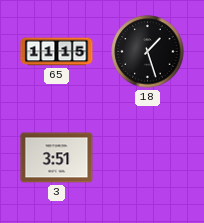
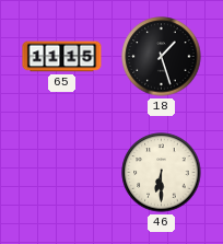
3: 3:51 -> none
46: none -> 6:30
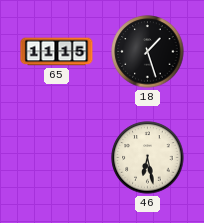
46: 6:30 -> 6:28
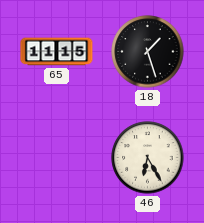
46: 6:28 -> 6:25
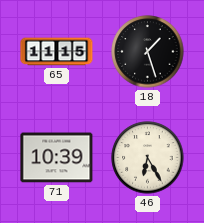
71: none -> 10:39
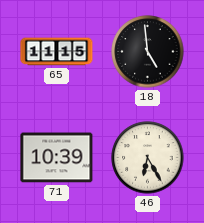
18: 1:27 -> 4:59
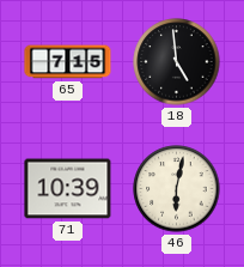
65: 11:15 -> 7:15
46: 6:25 -> 6:02
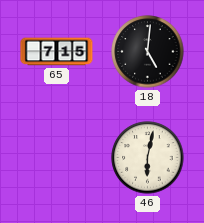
18: 4:59 -> 5:01
71: 10:39 -> none
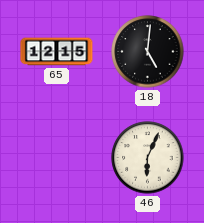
65: 7:15 -> 12:15
46: 6:02 -> 6:04
